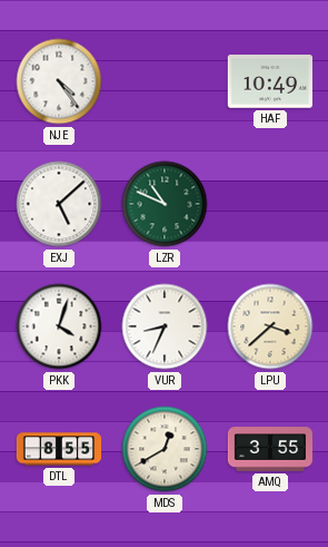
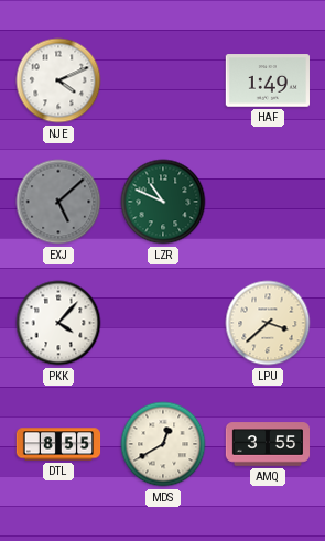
NJE: 4:24 -> 4:11
HAF: 10:49 -> 1:49
EXJ dial: white -> grey
PKK: 4:03 -> 4:07
VUR: 8:34 -> none
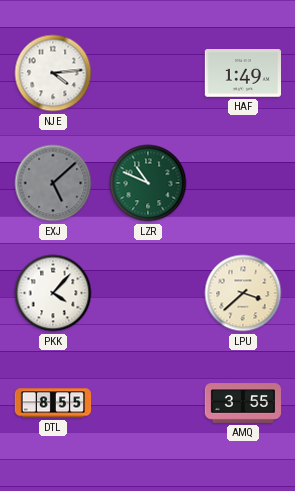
NJE: 4:11 -> 4:14
MDS: 12:40 -> none
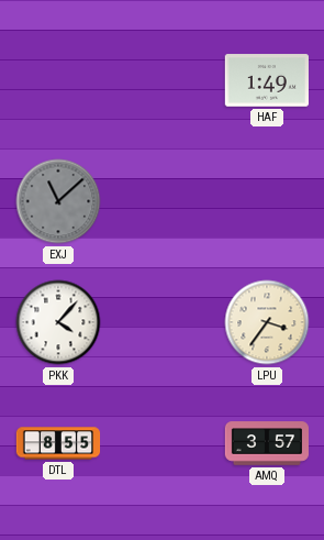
NJE: 4:14 -> none
EXJ: 5:08 -> 11:08
LZR: 10:49 -> none
LPU: 3:38 -> 3:36
AMQ: 3:55 -> 3:57
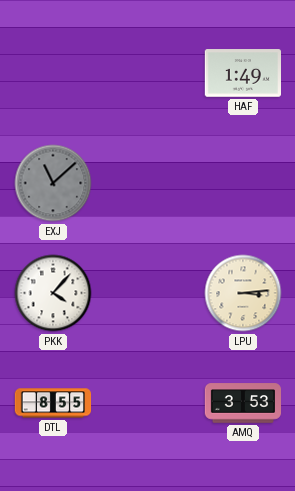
LPU: 3:36 -> 3:14
AMQ: 3:57 -> 3:53
